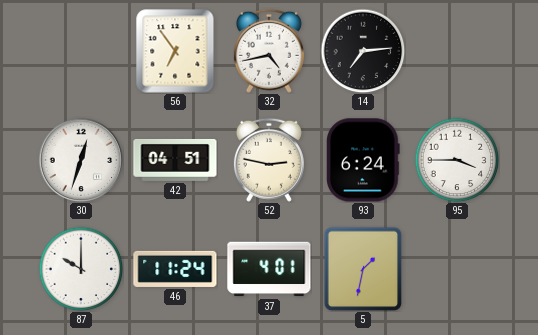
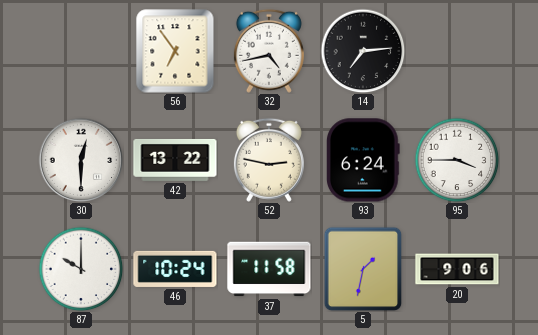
30: 12:33 -> 12:30
42: 04:51 -> 13:22
46: 11:24 -> 10:24
37: 4:01 -> 11:58
20: none -> 9:06
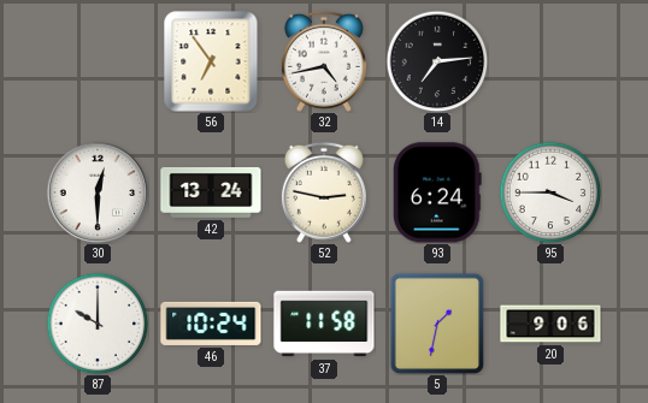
42: 13:22 -> 13:24
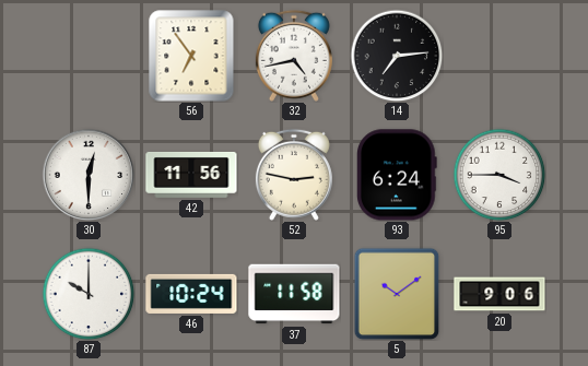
42: 13:24 -> 11:56
5: 1:32 -> 10:09
